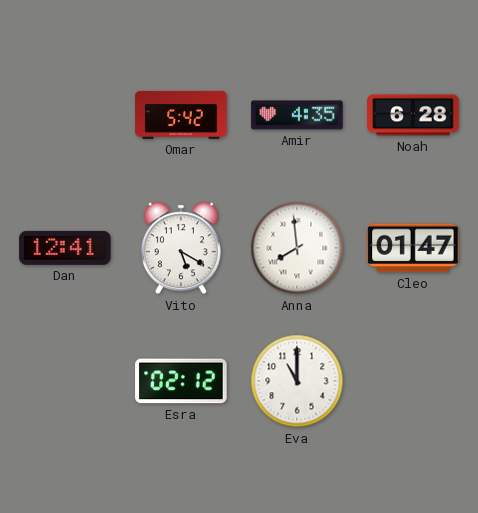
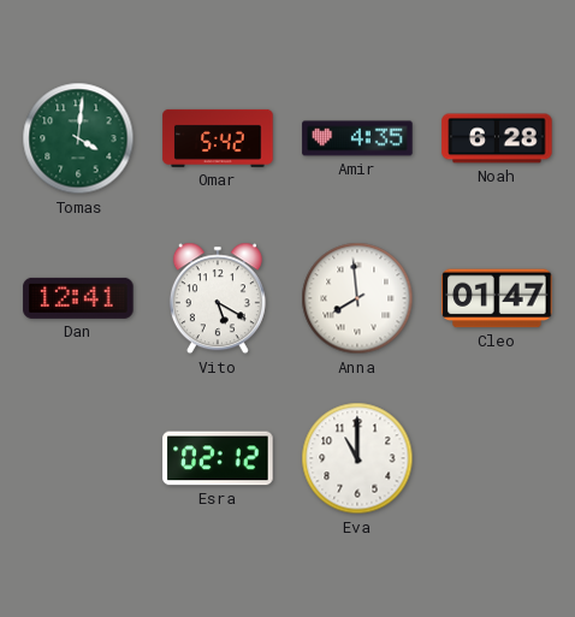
Tomas: none -> 4:01
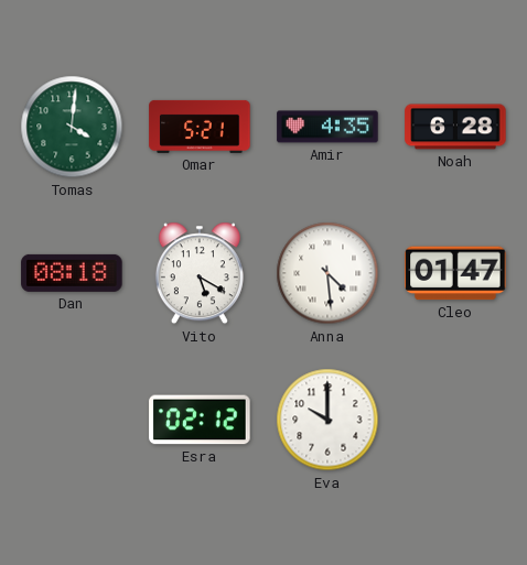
Omar: 5:42 -> 5:21
Dan: 12:41 -> 08:18
Anna: 7:59 -> 4:29
Eva: 11:00 -> 10:00
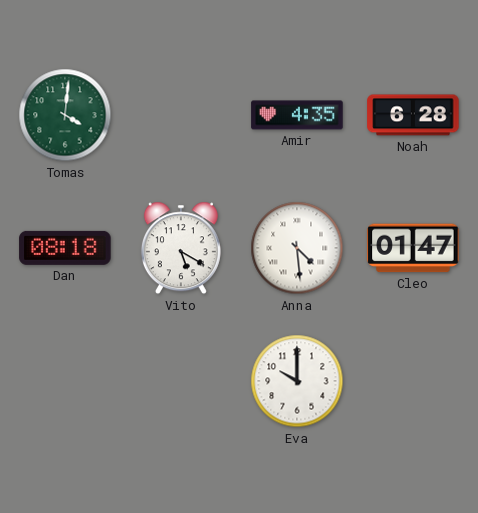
Omar: 5:21 -> none
Esra: 02:12 -> none
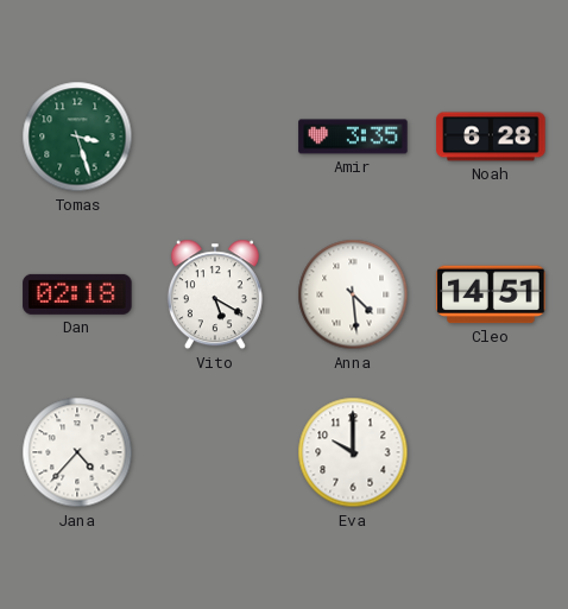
Tomas: 4:01 -> 3:27
Amir: 4:35 -> 3:35
Dan: 08:18 -> 02:18
Cleo: 01:47 -> 14:51
Jana: none -> 4:37
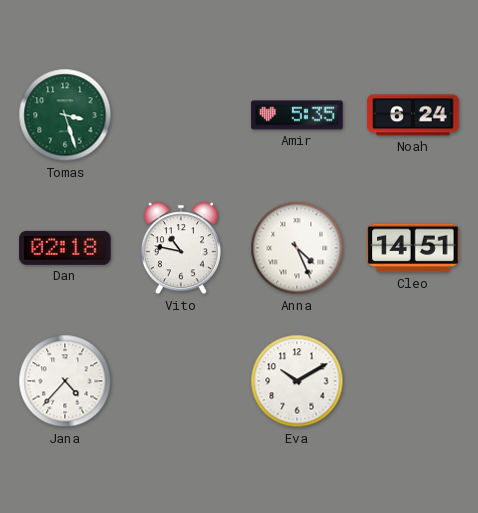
Amir: 3:35 -> 5:35
Noah: 6:28 -> 6:24
Vito: 5:20 -> 10:47
Anna: 4:29 -> 4:26
Eva: 10:00 -> 10:10
